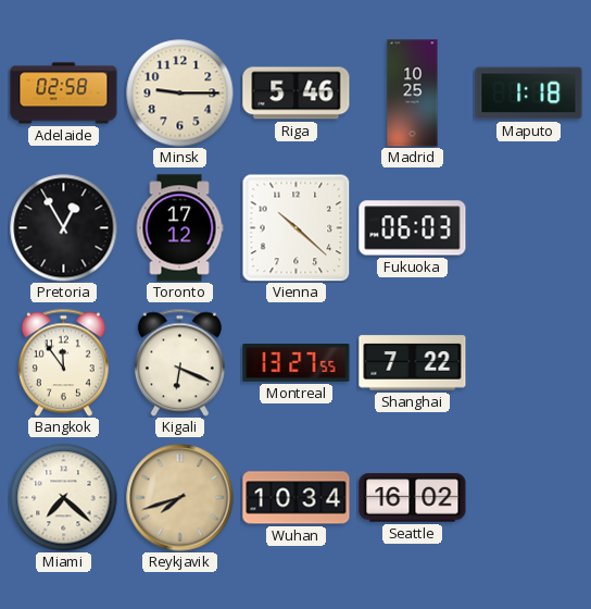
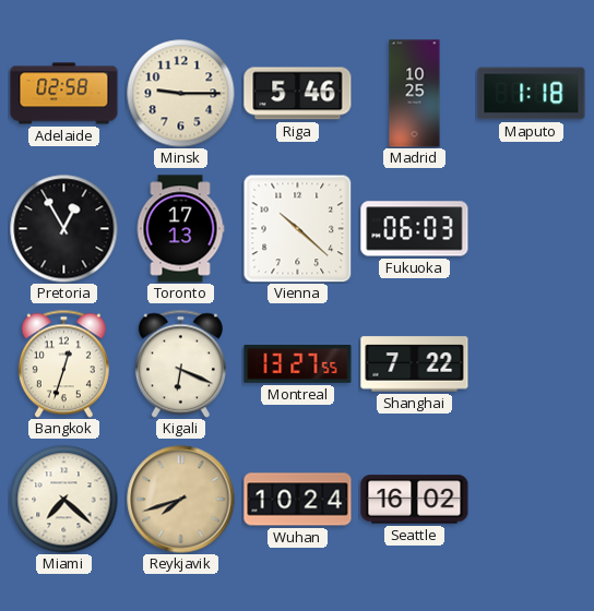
Toronto: 17:12 -> 17:13
Bangkok: 11:54 -> 12:33
Wuhan: 10:34 -> 10:24
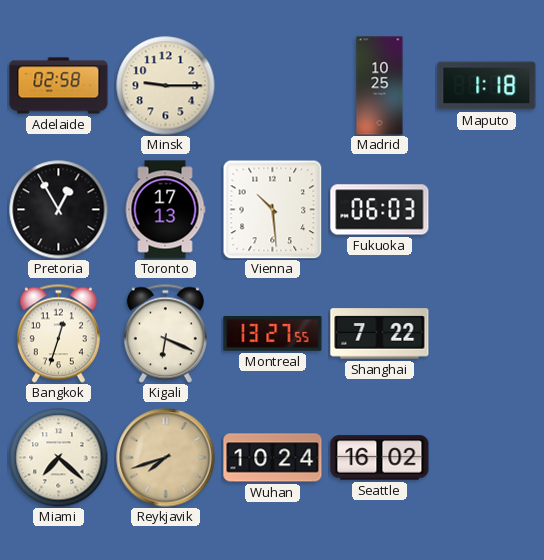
Riga: 5:46 -> none
Vienna: 10:22 -> 10:29
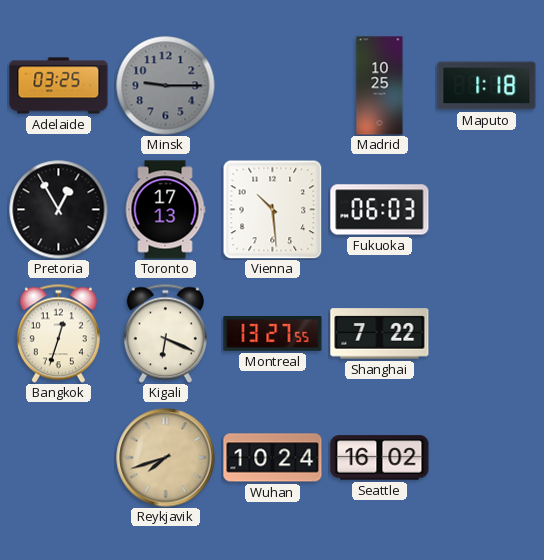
Adelaide: 02:58 -> 03:25
Minsk dial: cream -> grey
Miami: 7:22 -> none
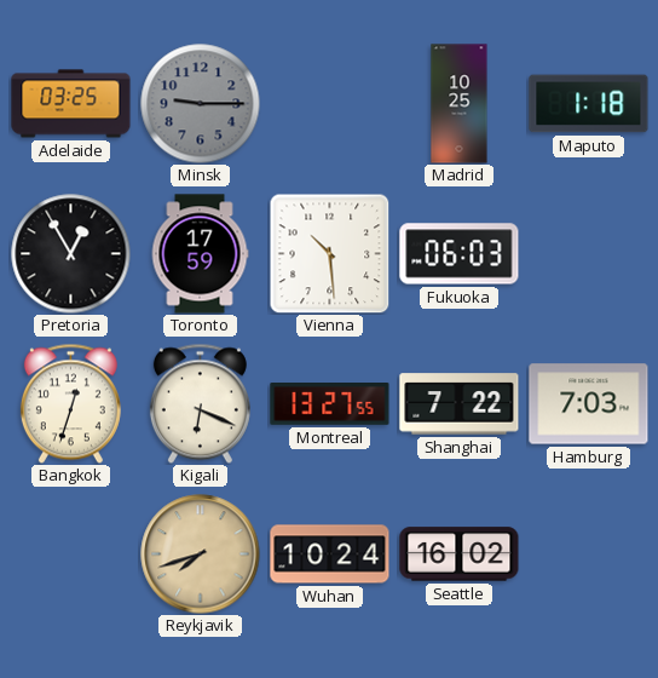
Toronto: 17:13 -> 17:59
Hamburg: none -> 7:03
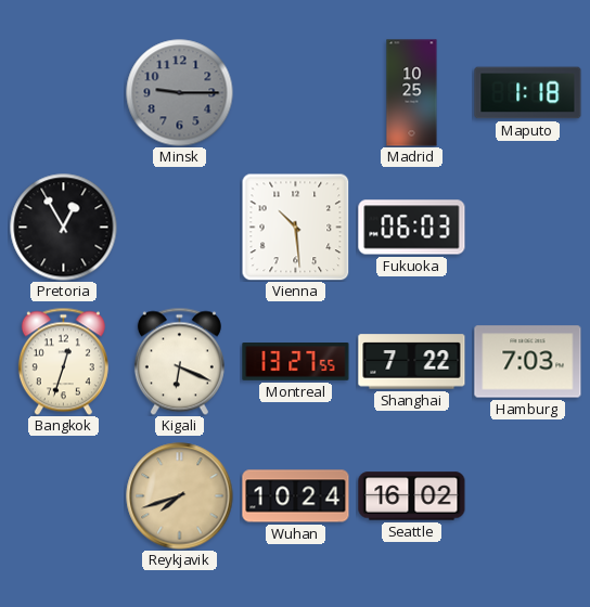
Adelaide: 03:25 -> none
Toronto: 17:59 -> none
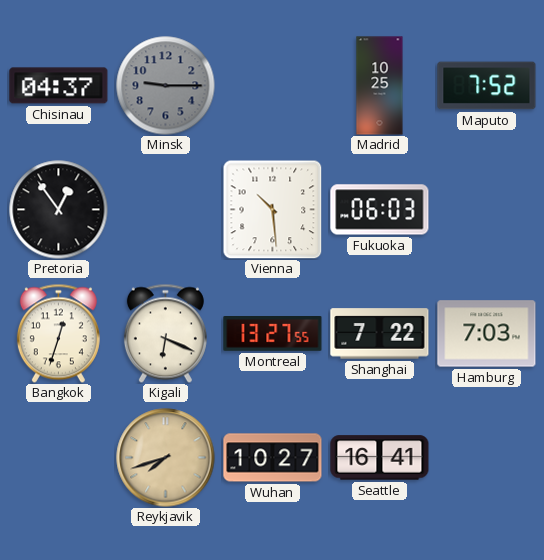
Chisinau: none -> 04:37
Maputo: 1:18 -> 7:52
Pretoria: 12:55 -> 12:54
Wuhan: 10:24 -> 10:27
Seattle: 16:02 -> 16:41
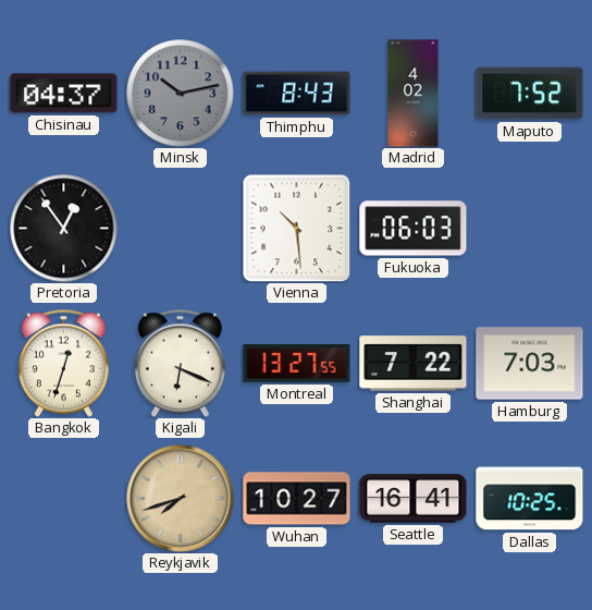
Minsk: 9:15 -> 10:13
Thimphu: none -> 8:43
Madrid: 10:25 -> 4:02
Dallas: none -> 10:25
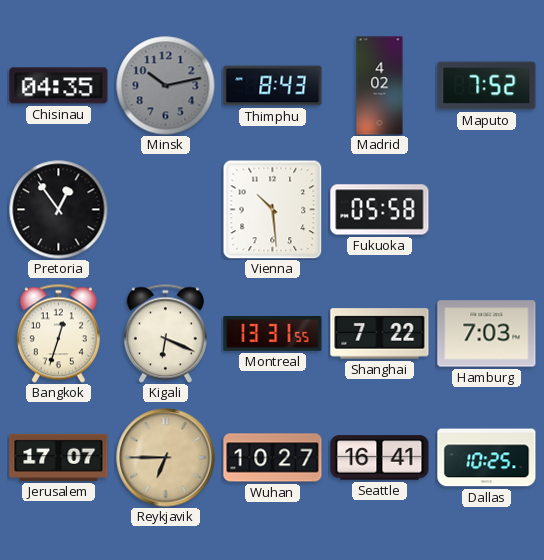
Chisinau: 04:37 -> 04:35
Fukuoka: 06:03 -> 05:58
Montreal: 13:27 -> 13:31
Jerusalem: none -> 17:07
Reykjavik: 7:42 -> 6:45
